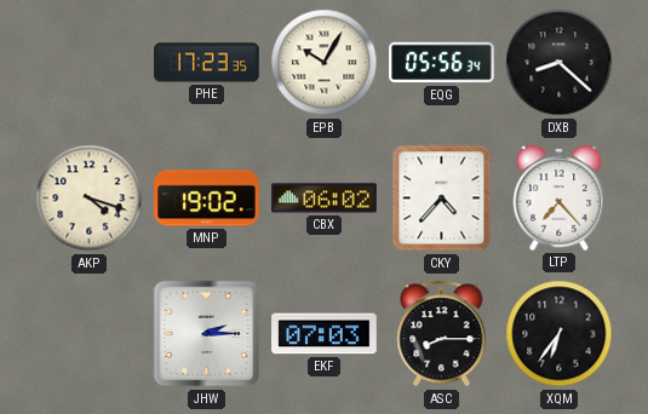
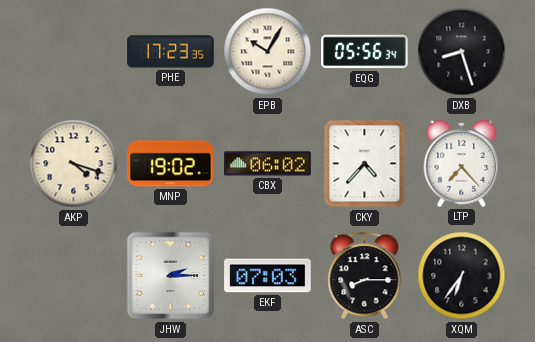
DXB: 8:22 -> 8:27
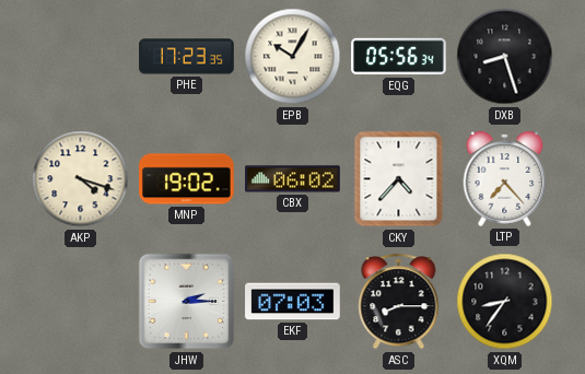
XQM: 6:36 -> 8:36
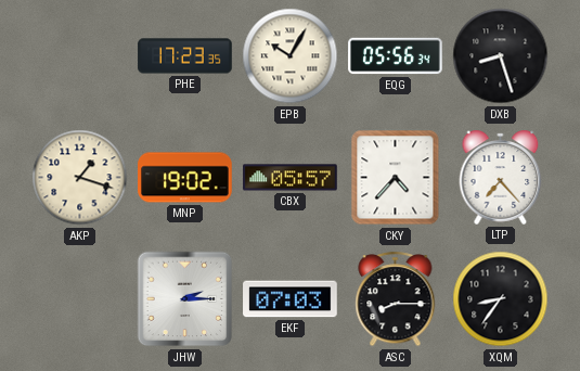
AKP: 4:18 -> 1:18
CBX: 06:02 -> 05:57
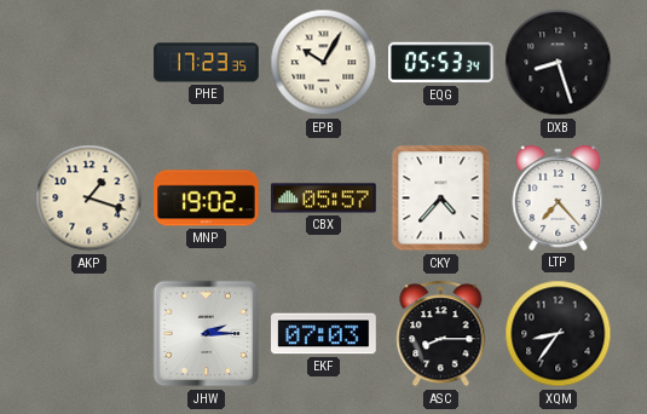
EQG: 05:56 -> 05:53
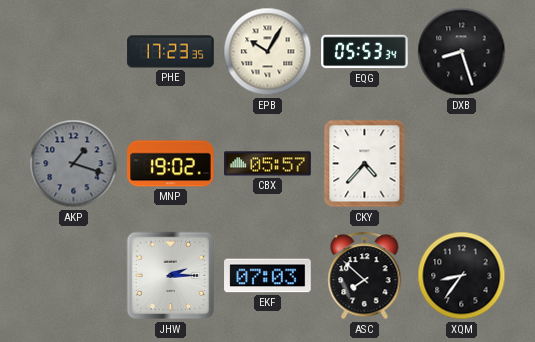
AKP dial: cream -> grey
LTP: 7:23 -> none
ASC: 8:15 -> 7:52
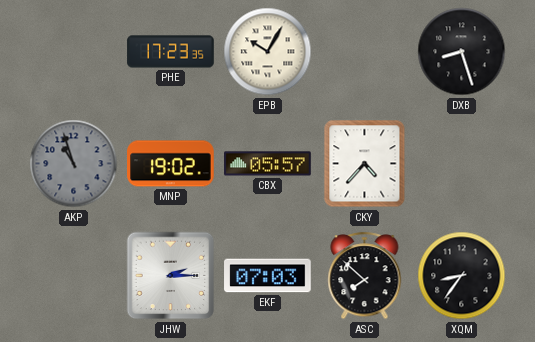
EQG: 05:53 -> none
AKP: 1:18 -> 10:57
